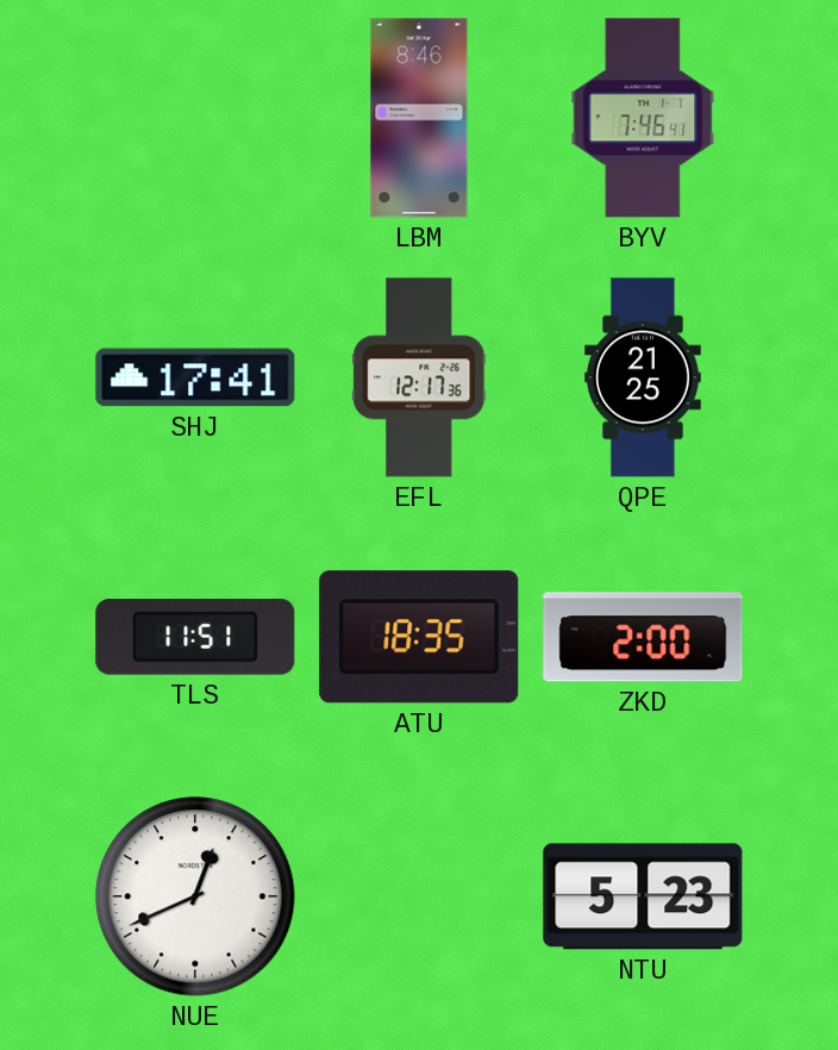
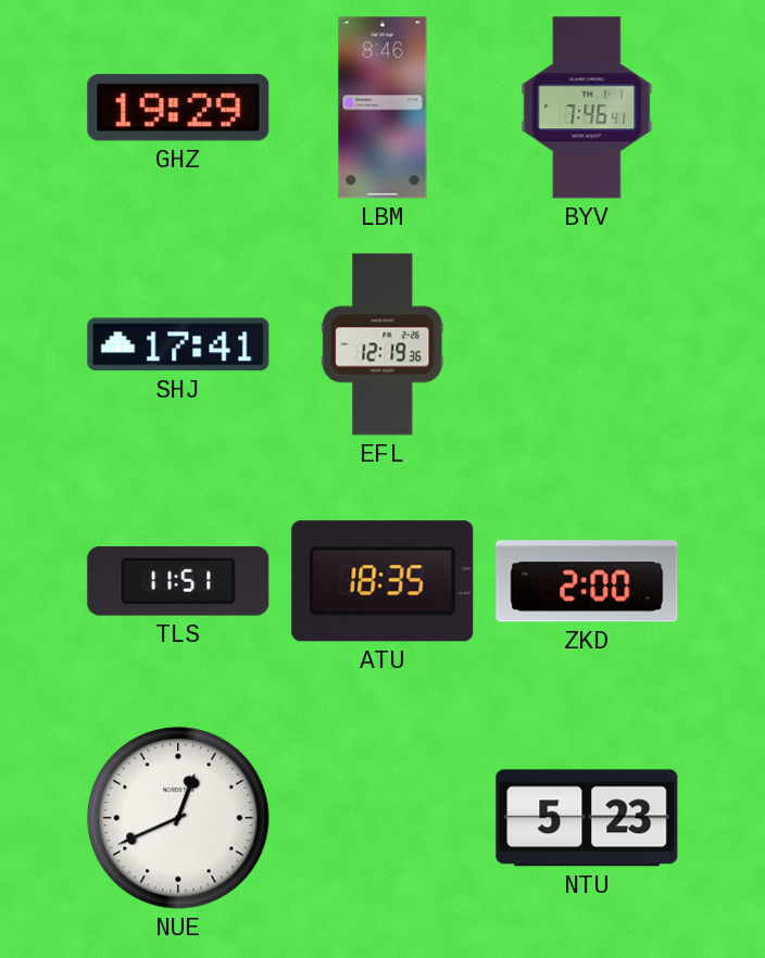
GHZ: none -> 19:29
EFL: 12:17 -> 12:19
QPE: 21:25 -> none
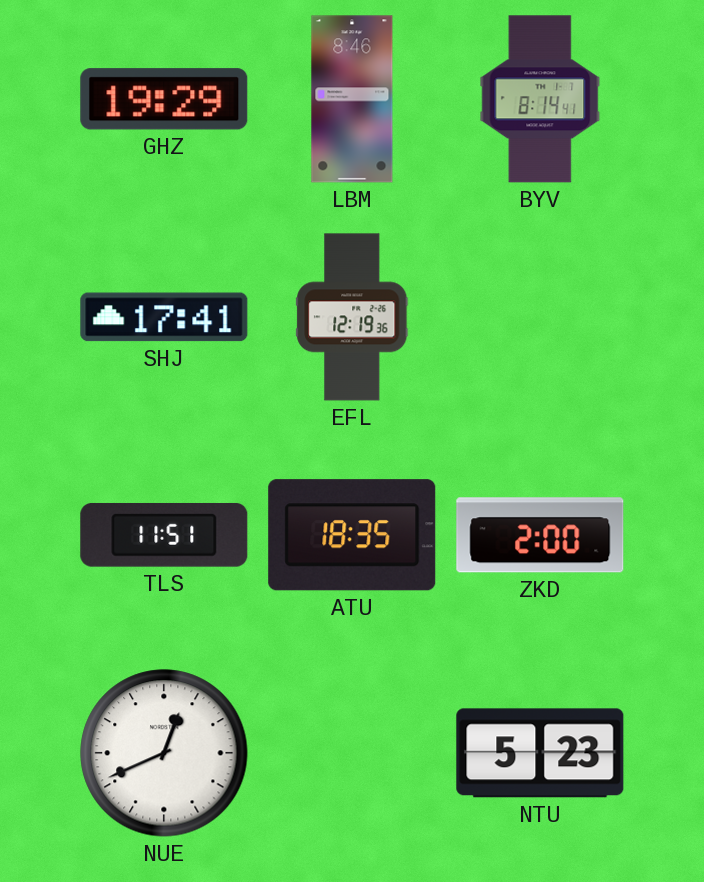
BYV: 7:46 -> 8:14
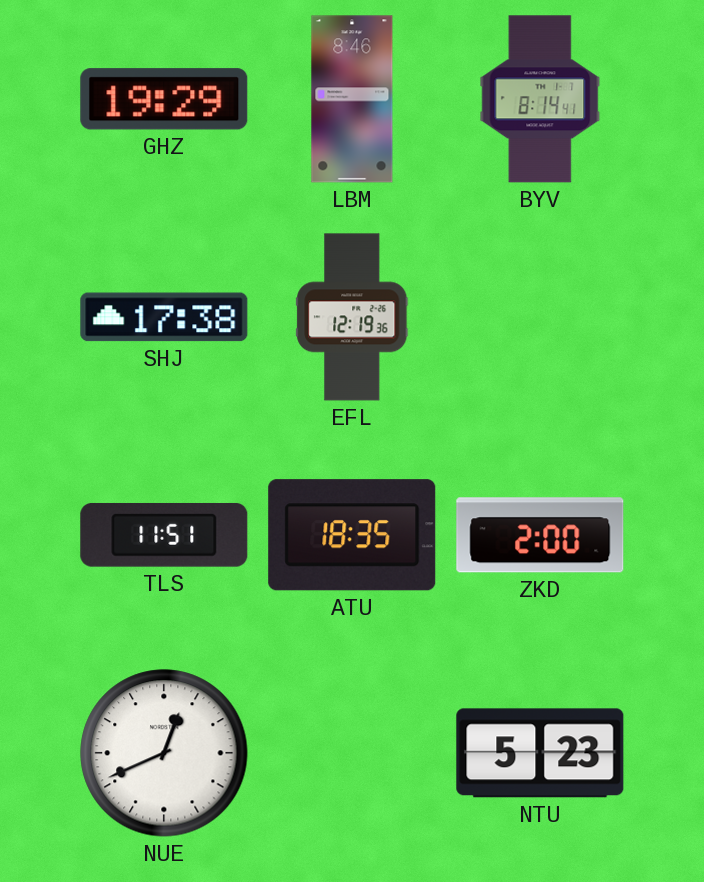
SHJ: 17:41 -> 17:38
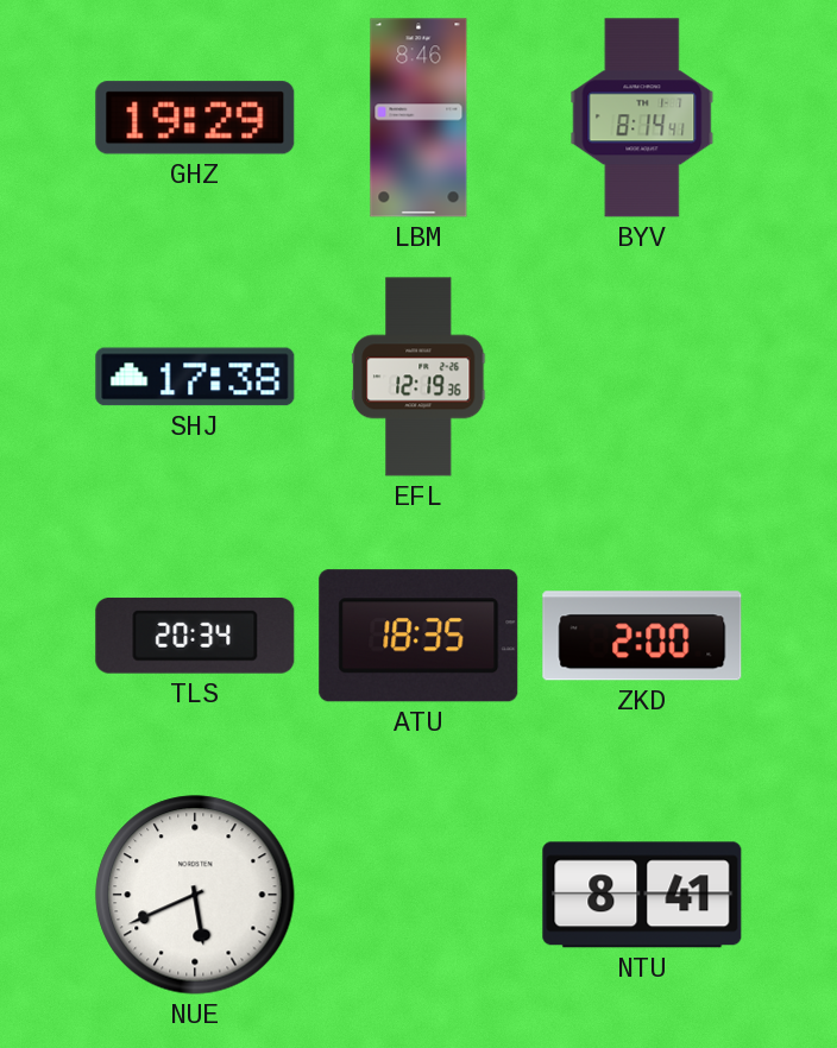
TLS: 11:51 -> 20:34
NUE: 12:41 -> 5:41
NTU: 5:23 -> 8:41
